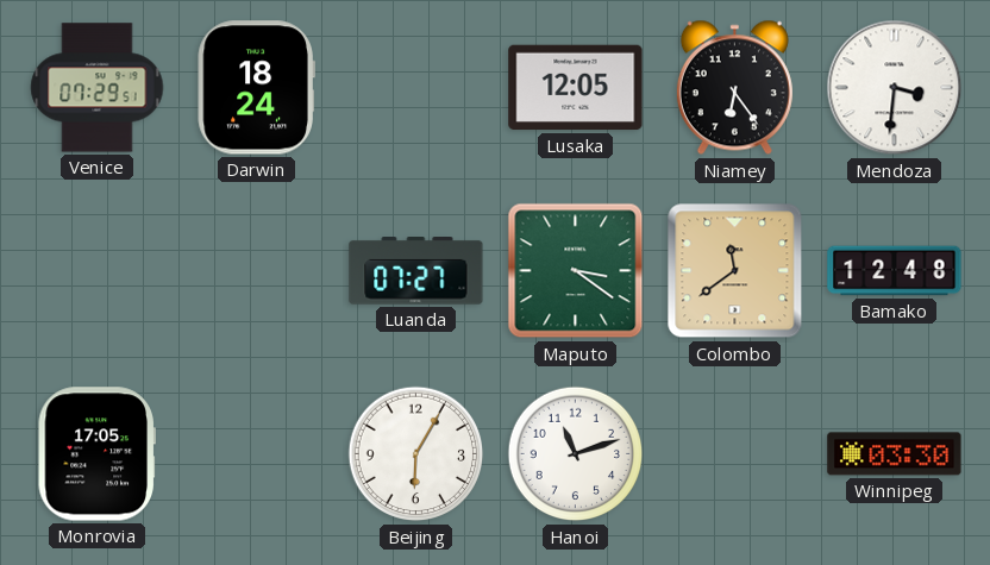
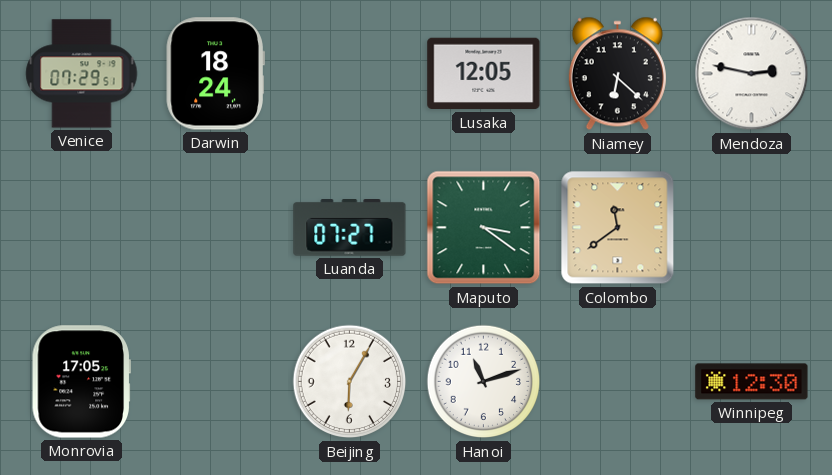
Niamey: 6:24 -> 6:22
Mendoza: 3:31 -> 2:47
Bamako: 12:48 -> none
Winnipeg: 03:30 -> 12:30
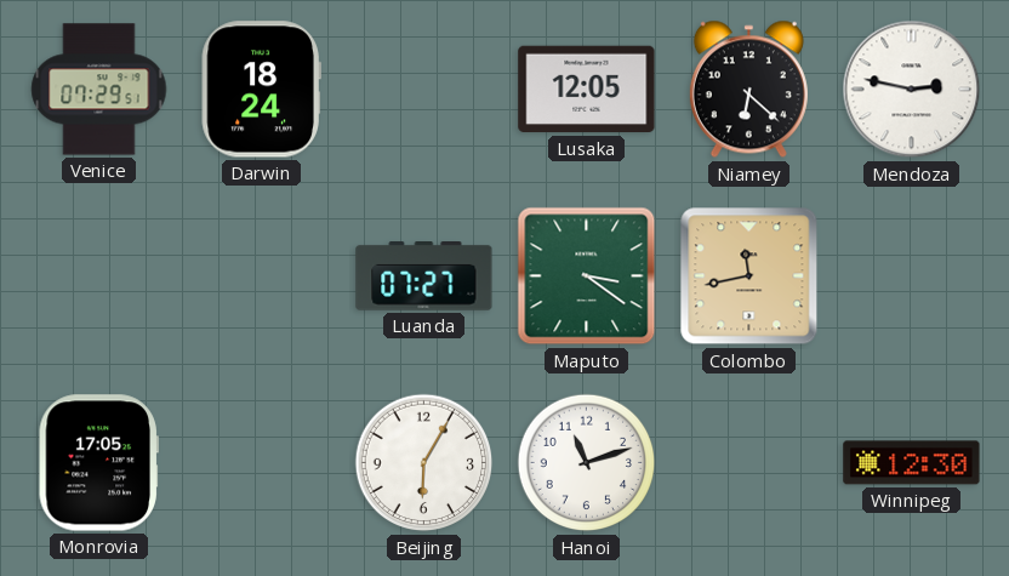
Colombo: 11:39 -> 11:43
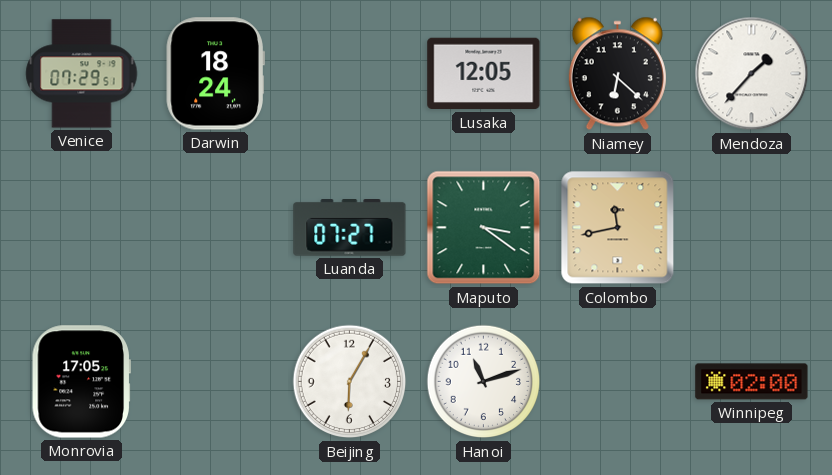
Mendoza: 2:47 -> 1:37
Winnipeg: 12:30 -> 02:00
